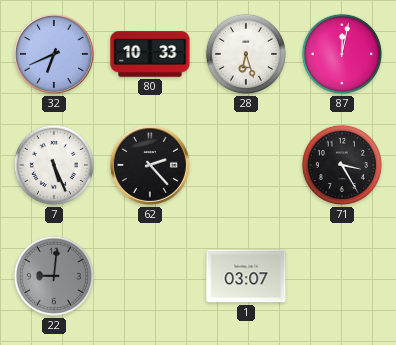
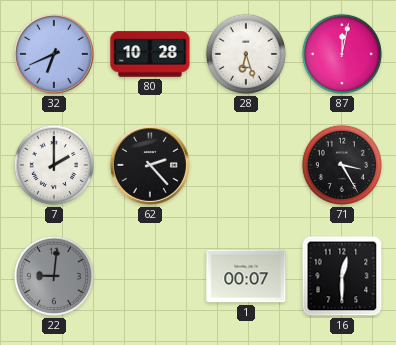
80: 10:33 -> 10:28
7: 5:26 -> 2:00
1: 03:07 -> 00:07
16: none -> 12:30
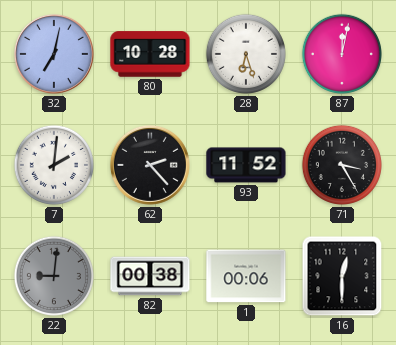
32: 6:41 -> 7:02
7: 2:00 -> 2:01
93: none -> 11:52
82: none -> 00:38
1: 00:07 -> 00:06
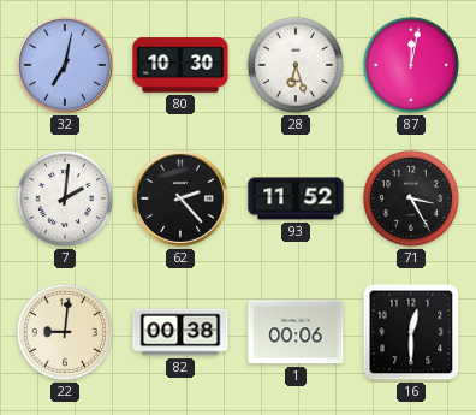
80: 10:28 -> 10:30
22 dial: grey -> cream
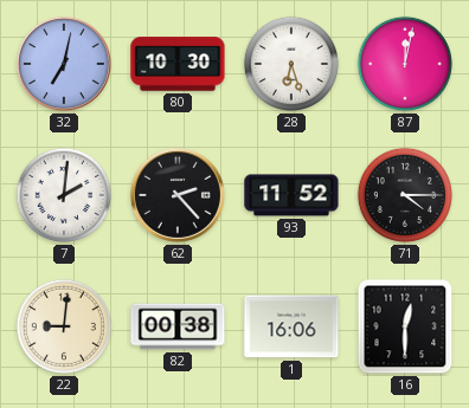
71: 3:25 -> 4:15
1: 00:06 -> 16:06
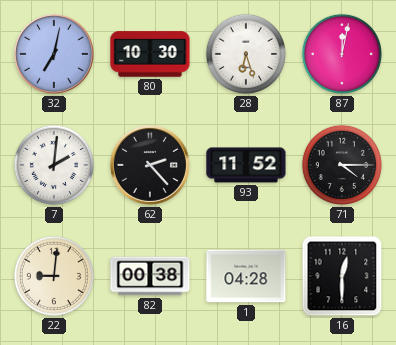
1: 16:06 -> 04:28
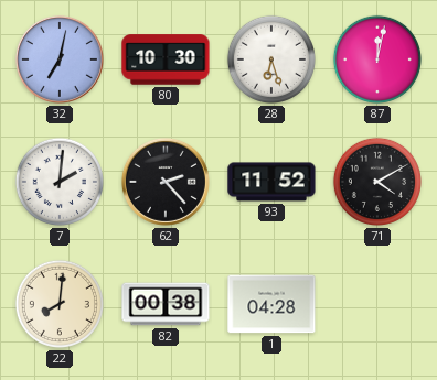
71: 4:15 -> 4:10
22: 9:01 -> 8:01
16: 12:30 -> none
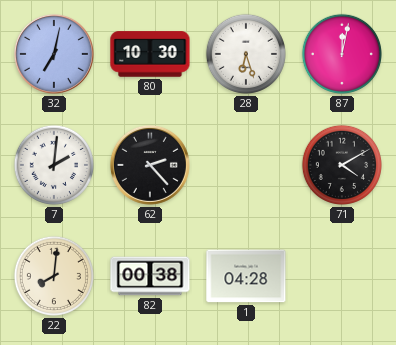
93: 11:52 -> none
